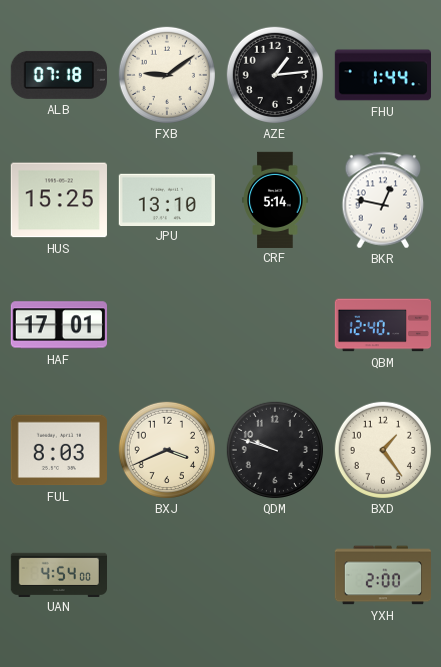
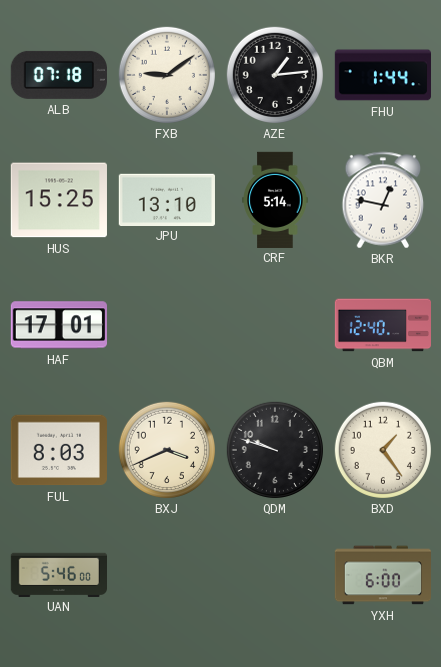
UAN: 4:54 -> 5:46
YXH: 2:00 -> 6:00
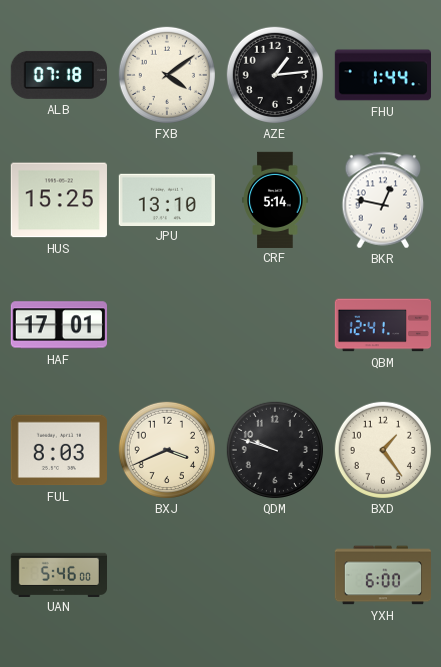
FXB: 9:09 -> 4:09
QBM: 12:40 -> 12:41
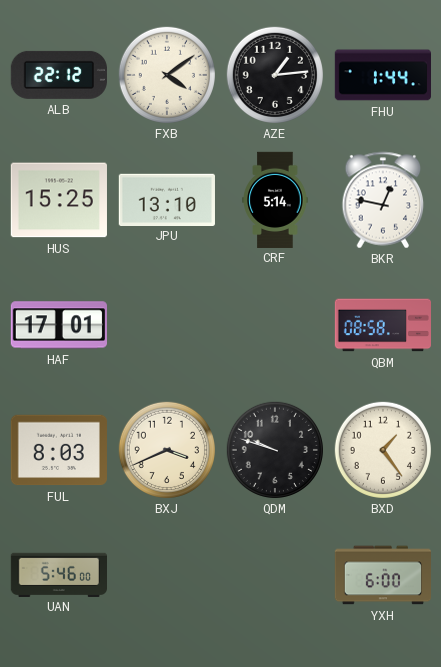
ALB: 07:18 -> 22:12
QBM: 12:41 -> 08:58
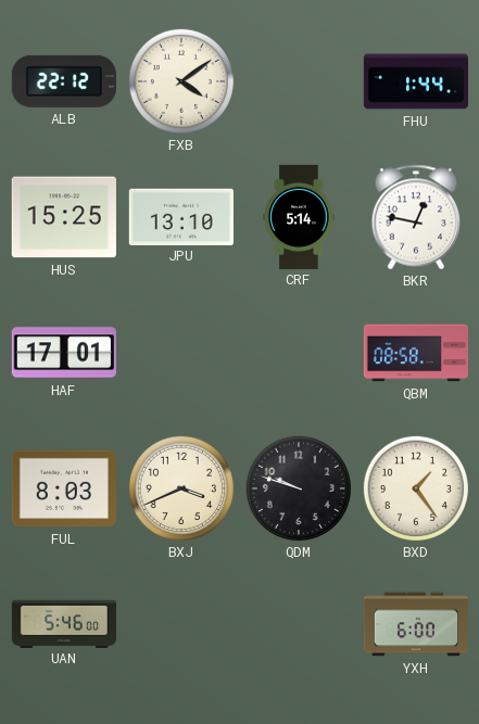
AZE: 1:14 -> none
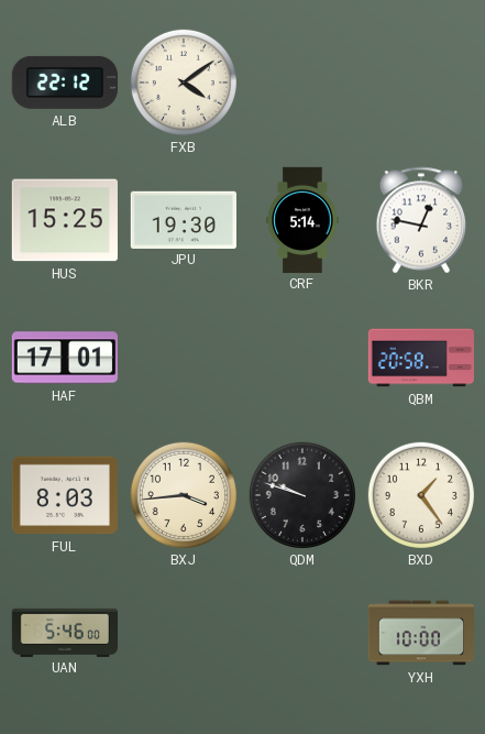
FHU: 1:44 -> none
JPU: 13:10 -> 19:30
QBM: 08:58 -> 20:58
BXJ: 3:41 -> 3:44
YXH: 6:00 -> 10:00
